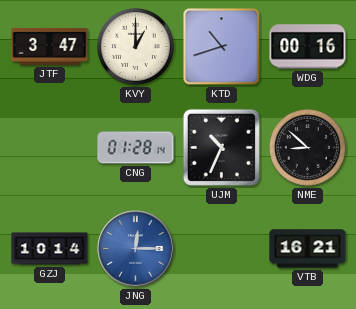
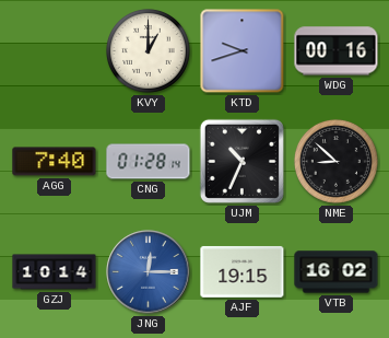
JTF: 3:47 -> none
KTD: 10:42 -> 9:42
AGG: none -> 7:40
AJF: none -> 19:15
VTB: 16:21 -> 16:02
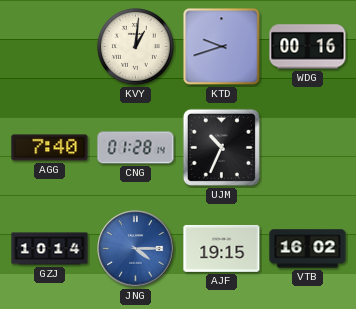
KVY: 1:00 -> 1:01
NME: 8:52 -> none
JNG: 12:15 -> 4:15
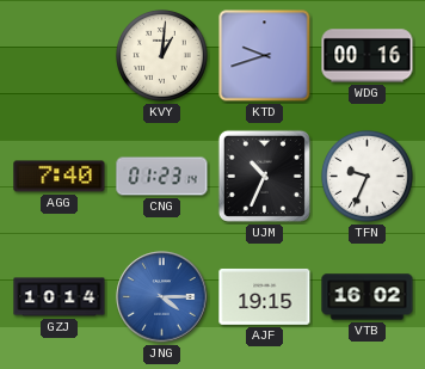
CNG: 01:28 -> 01:23
TFN: none -> 9:34
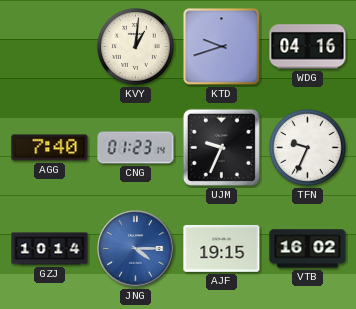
WDG: 00:16 -> 04:16
UJM: 10:34 -> 9:34
